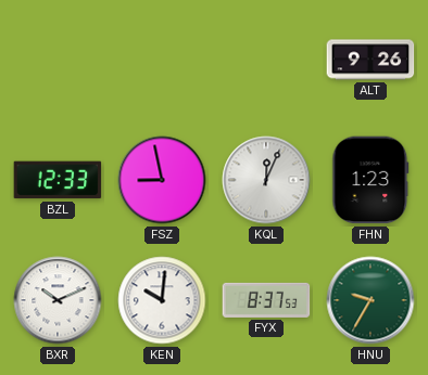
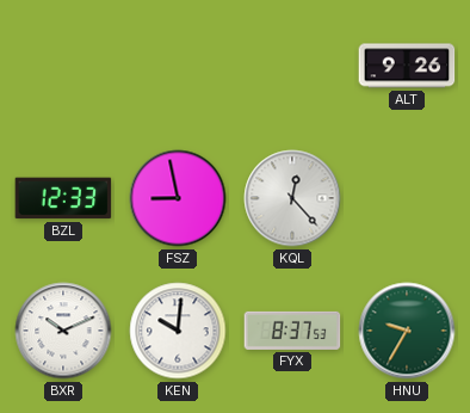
KQL: 12:04 -> 12:23
FHN: 1:23 -> none
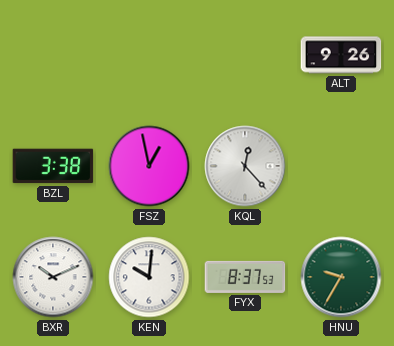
BZL: 12:33 -> 3:38
FSZ: 8:58 -> 12:58
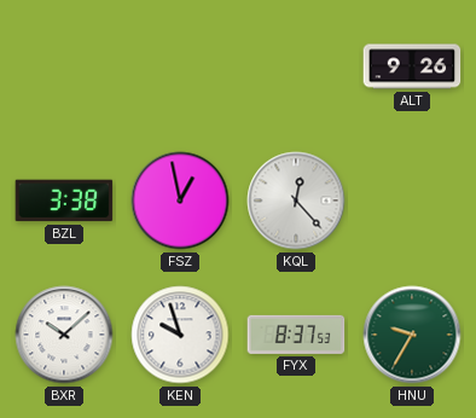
BXR: 10:11 -> 10:08
KEN: 10:01 -> 9:57
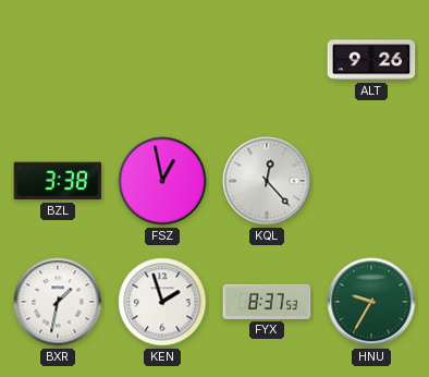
BXR: 10:08 -> 1:32
KEN: 9:57 -> 1:57
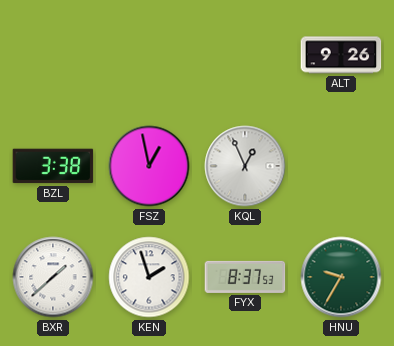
KQL: 12:23 -> 12:56
BXR: 1:32 -> 1:38
